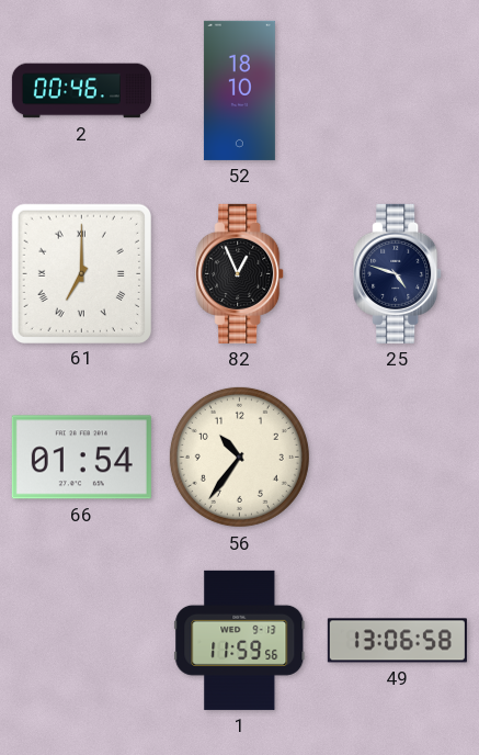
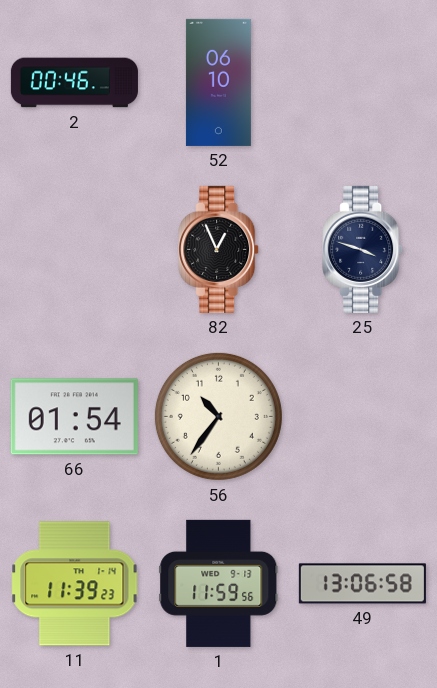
52: 18:10 -> 06:10
61: 7:00 -> none
25: 4:48 -> 3:48
11: none -> 11:39
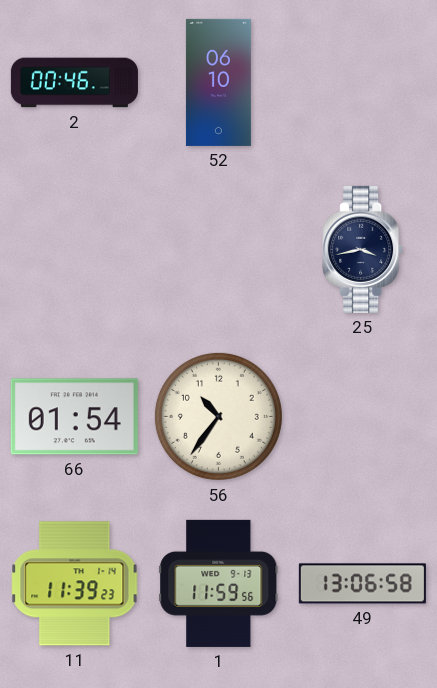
82: 12:56 -> none
25: 3:48 -> 3:43
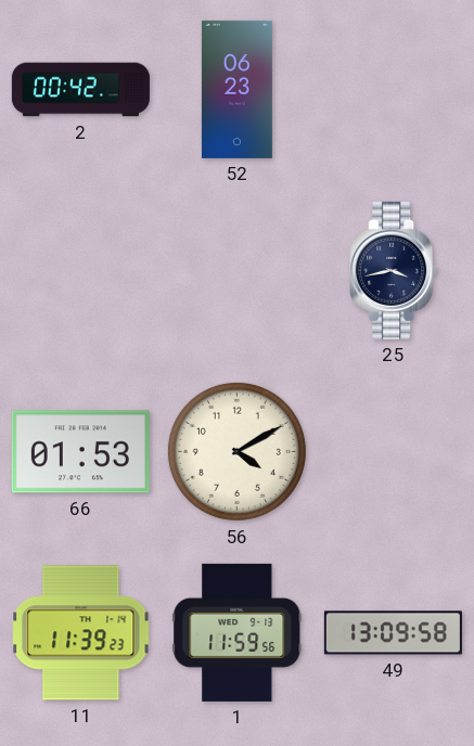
2: 00:46 -> 00:42
52: 06:10 -> 06:23
66: 01:54 -> 01:53
56: 10:36 -> 4:10
49: 13:06 -> 13:09
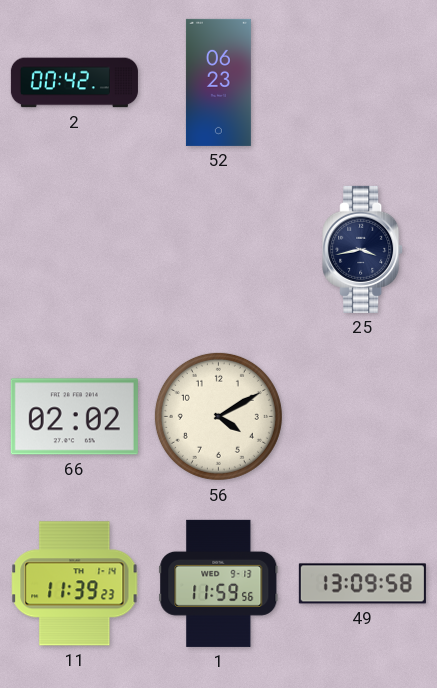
66: 01:53 -> 02:02
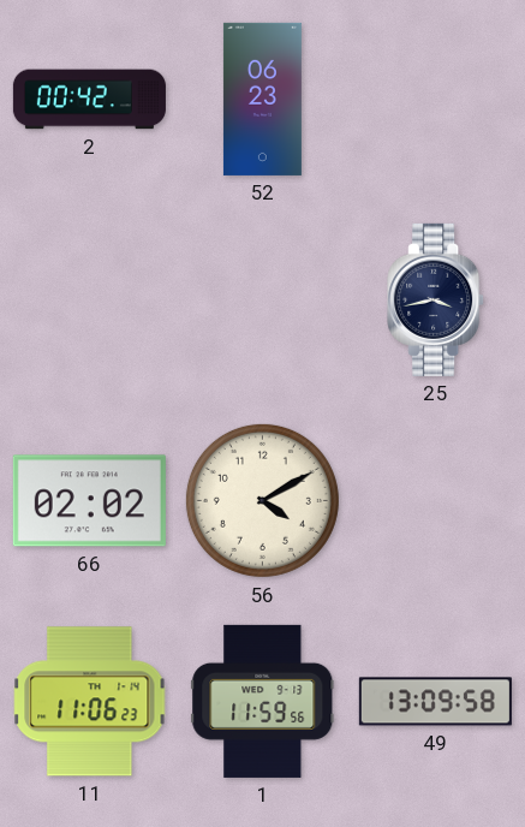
11: 11:39 -> 11:06
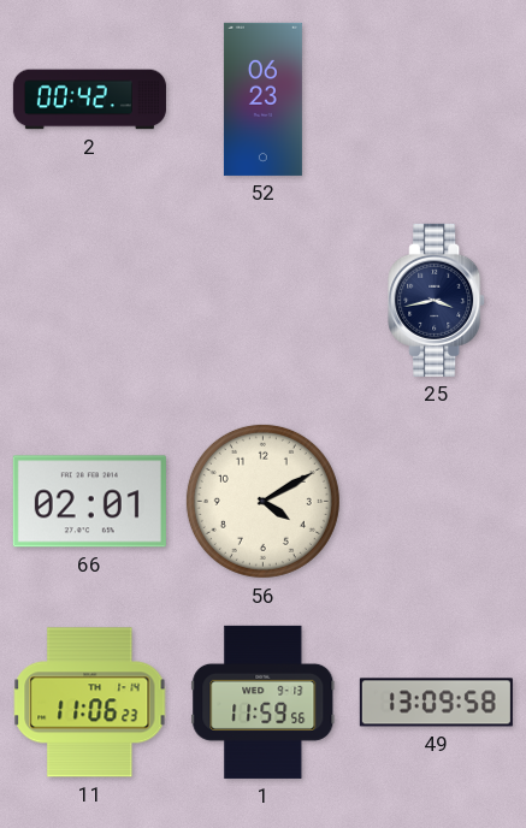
66: 02:02 -> 02:01
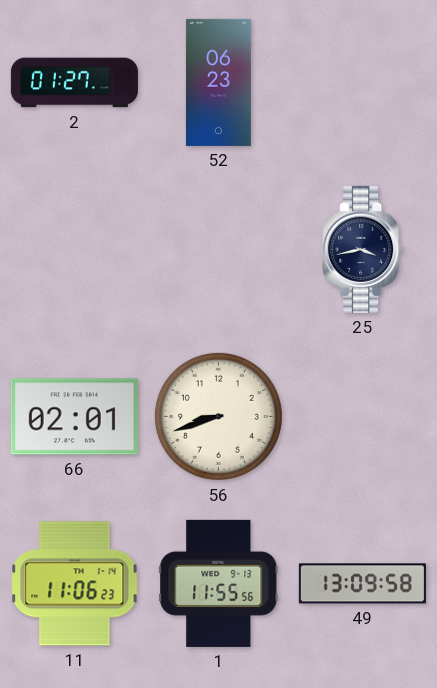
2: 00:42 -> 01:27
56: 4:10 -> 8:42
1: 11:59 -> 11:55
